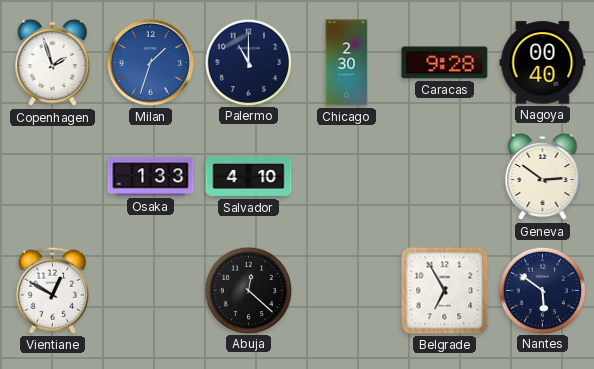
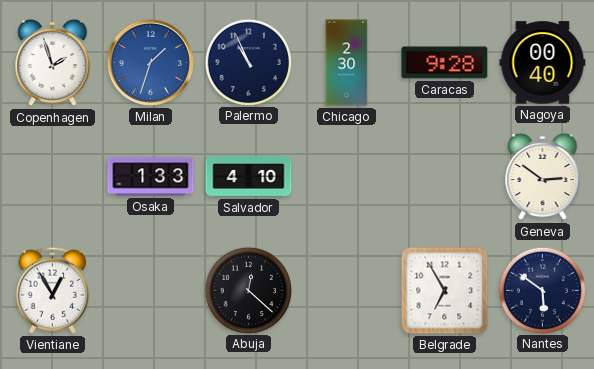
Palermo: 11:00 -> 10:56
Vientiane: 12:50 -> 12:55
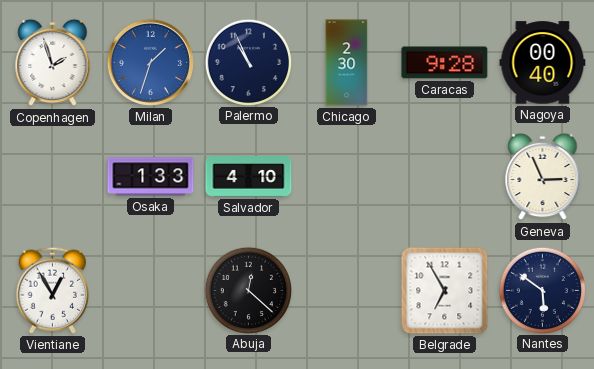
Geneva: 2:51 -> 2:56
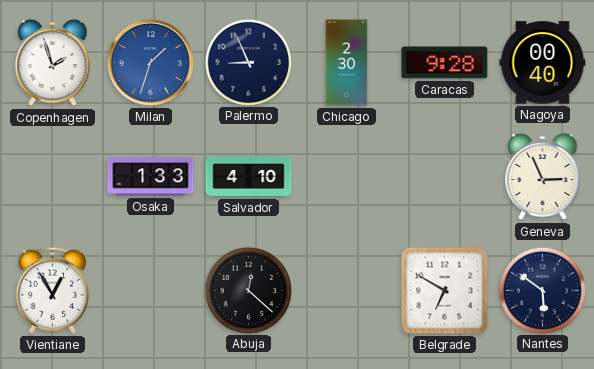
Palermo: 10:56 -> 8:56
Belgrade: 6:55 -> 6:50
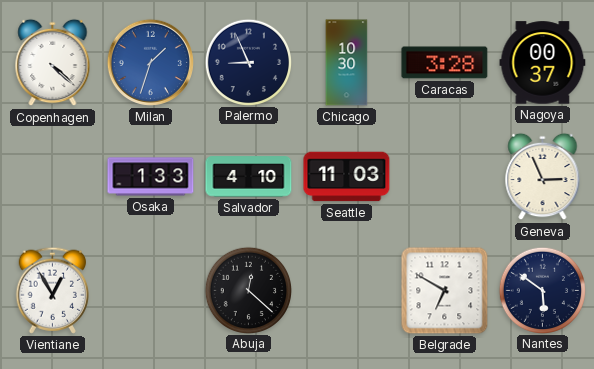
Copenhagen: 1:57 -> 4:22
Chicago: 2:30 -> 10:30
Caracas: 9:28 -> 3:28
Nagoya: 00:40 -> 00:37
Seattle: none -> 11:03
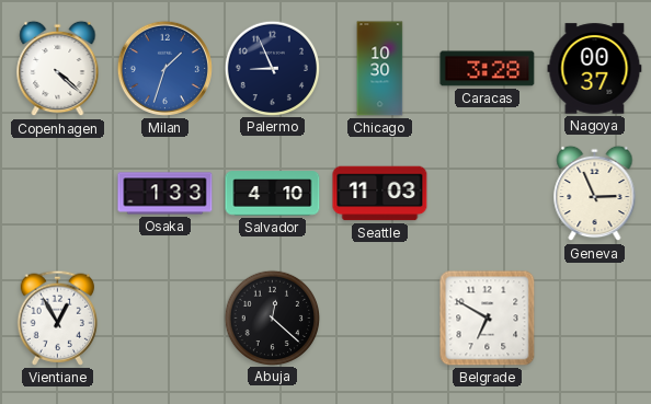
Nantes: 5:51 -> none
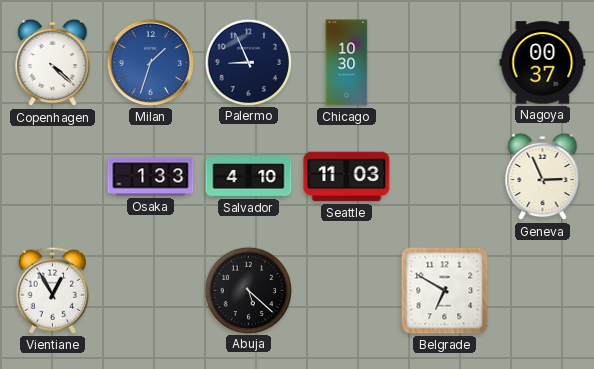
Caracas: 3:28 -> none
Abuja: 12:22 -> 5:22
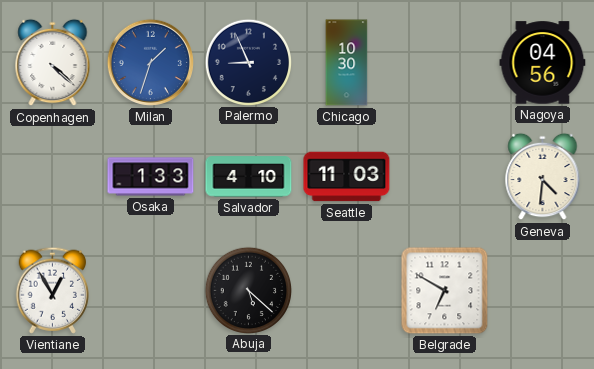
Nagoya: 00:37 -> 04:56
Geneva: 2:56 -> 4:31
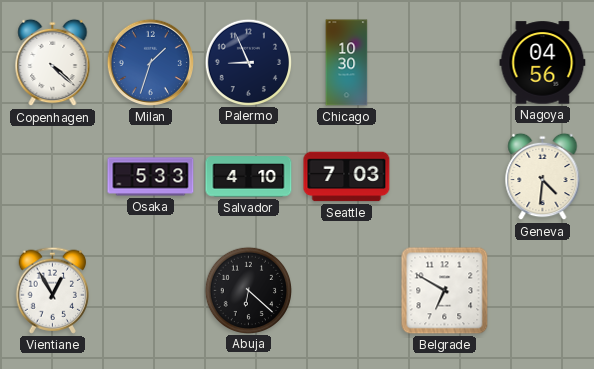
Osaka: 1:33 -> 5:33
Seattle: 11:03 -> 7:03
Abuja: 5:22 -> 6:22
